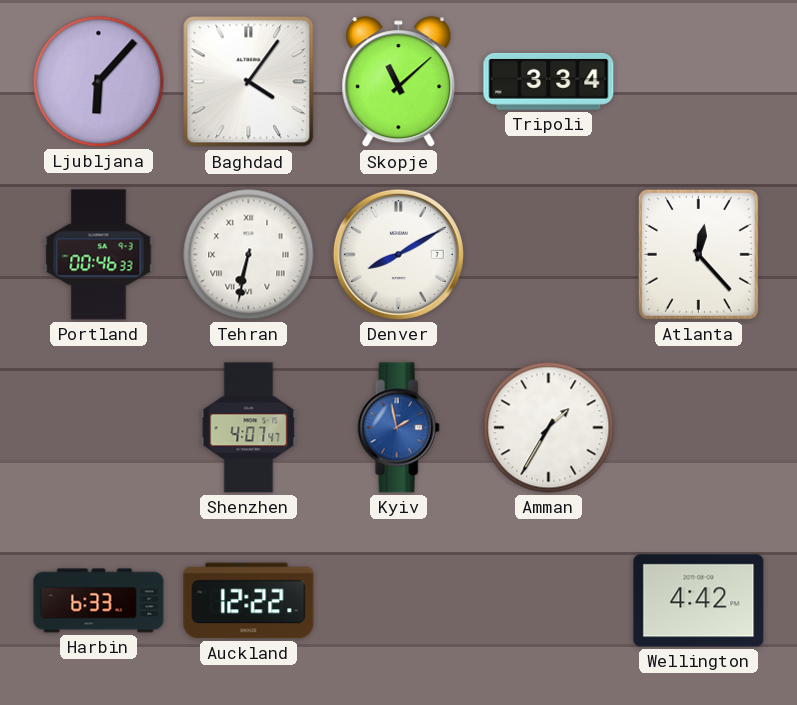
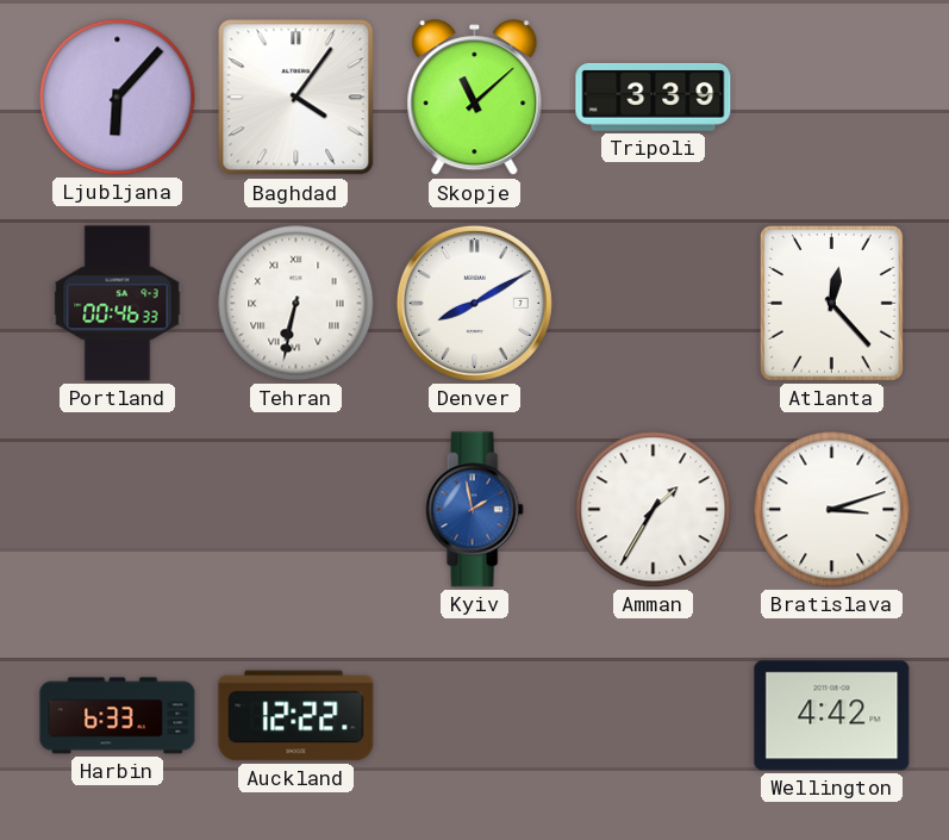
Tripoli: 3:34 -> 3:39
Shenzhen: 4:07 -> none
Bratislava: none -> 3:12
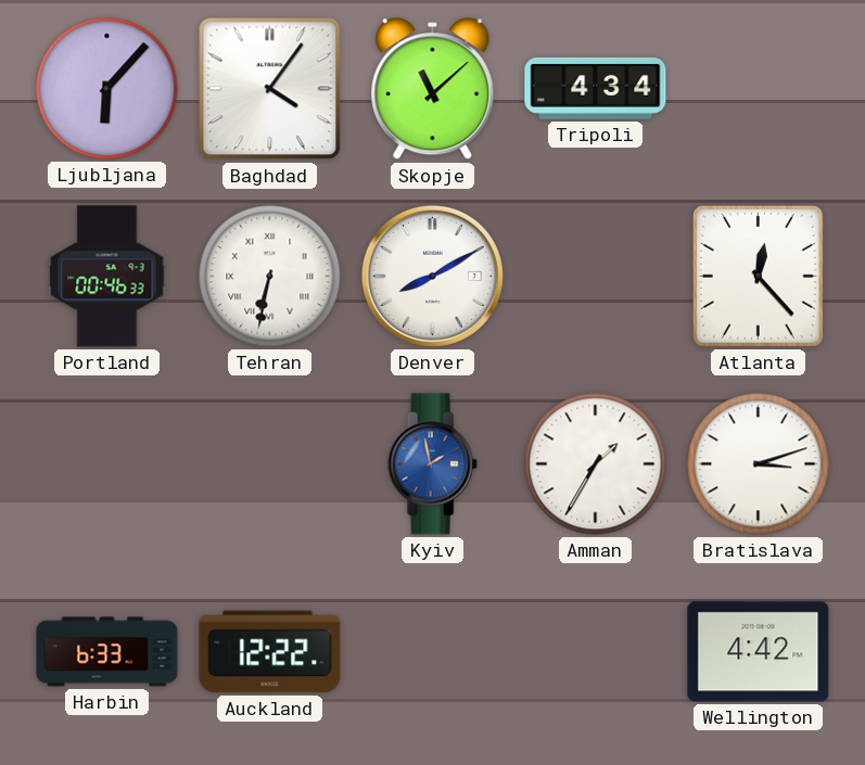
Tripoli: 3:39 -> 4:34
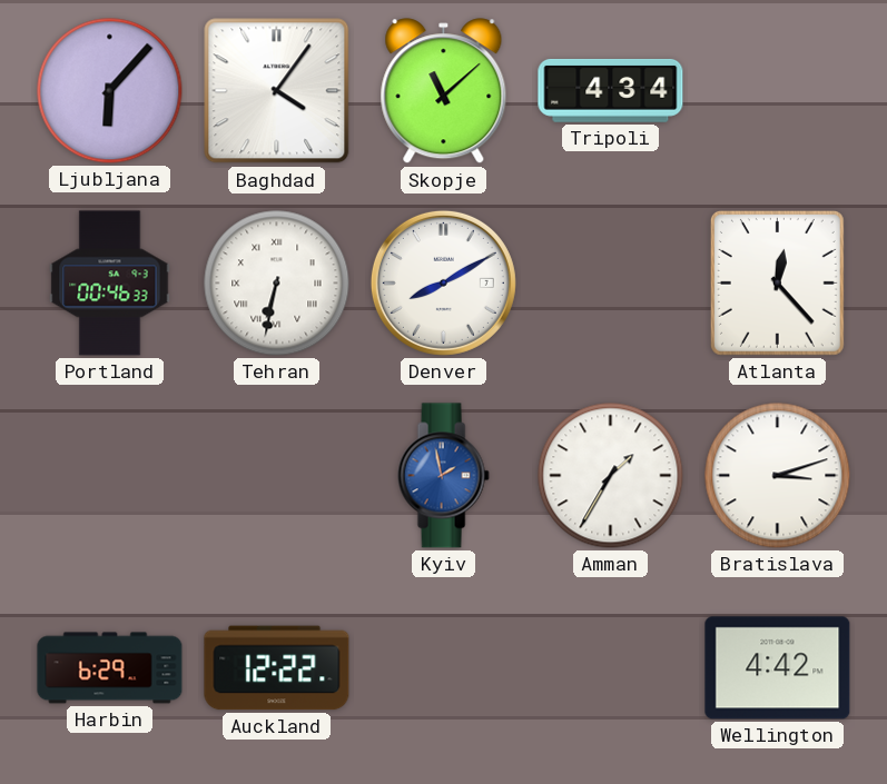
Harbin: 6:33 -> 6:29
